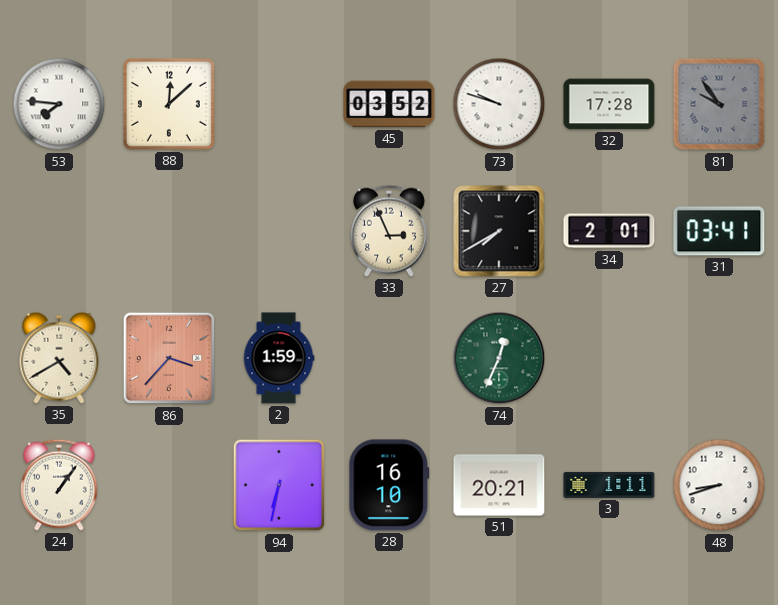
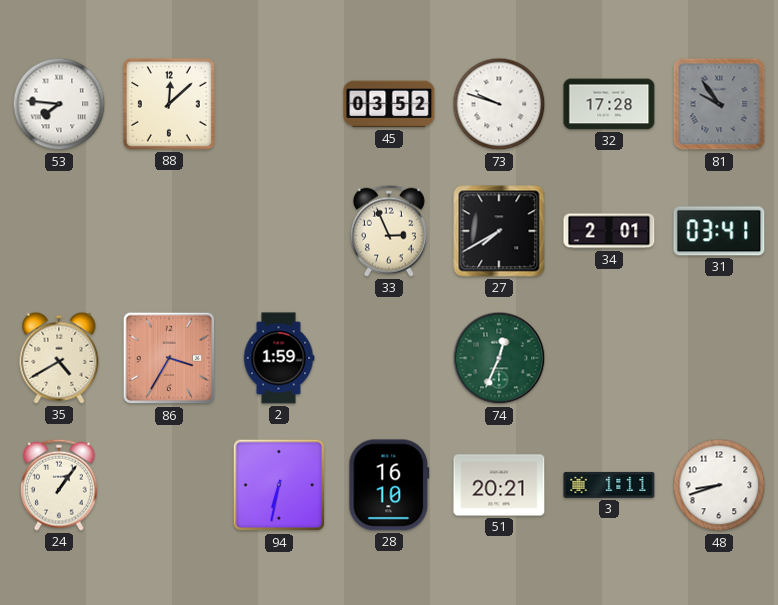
86: 3:37 -> 3:35
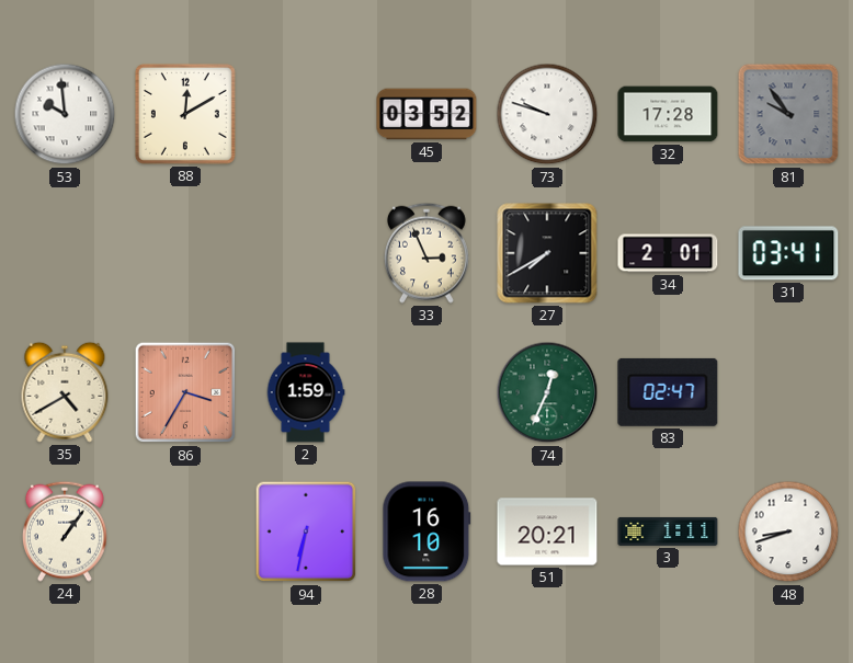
53: 7:46 -> 9:59
88: 12:08 -> 12:10
83: none -> 02:47
